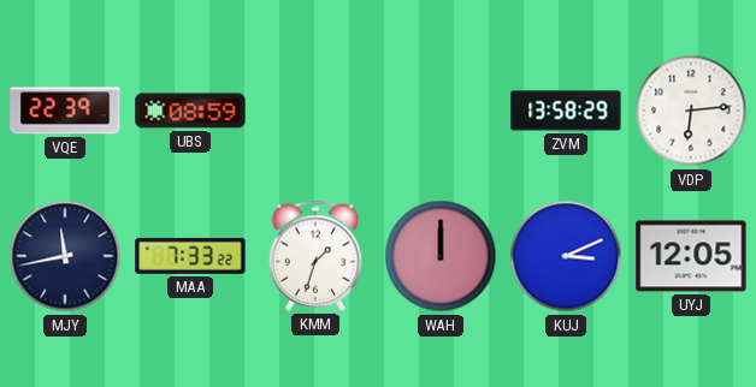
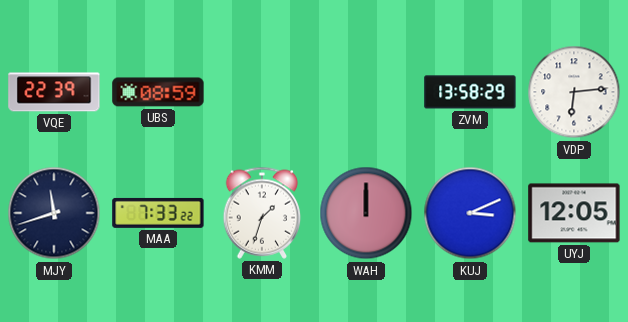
MJY: 11:43 -> 11:42
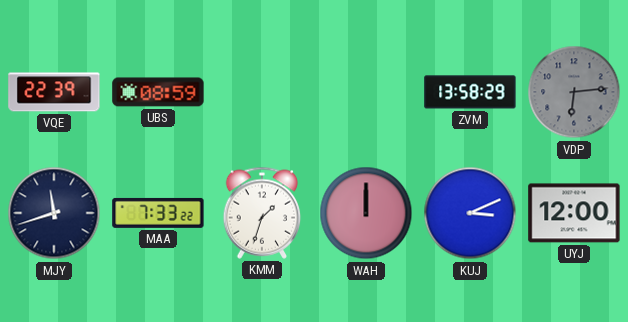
VDP dial: white -> grey
UYJ: 12:05 -> 12:00
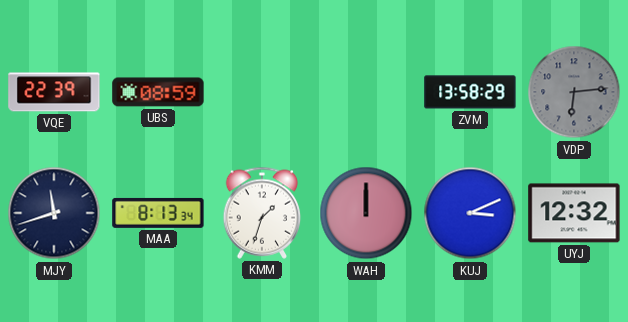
MAA: 7:33 -> 8:13
UYJ: 12:00 -> 12:32
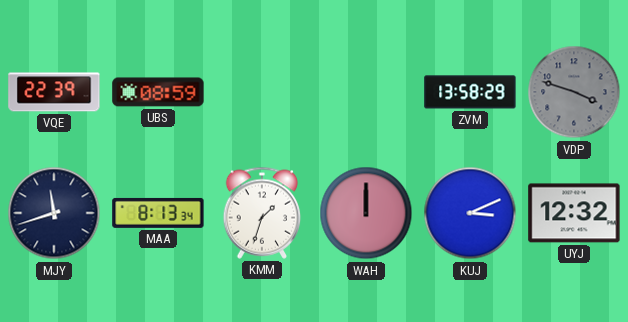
VDP: 6:14 -> 3:48
